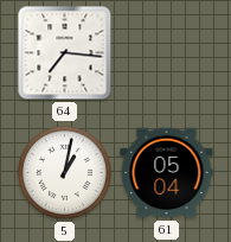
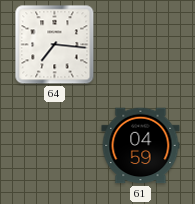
5: 1:02 -> none
61: 05:04 -> 04:59
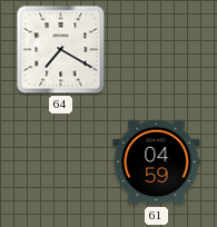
64: 7:16 -> 7:20
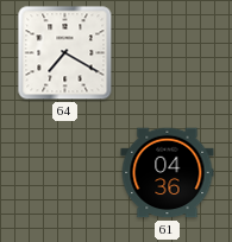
61: 04:59 -> 04:36
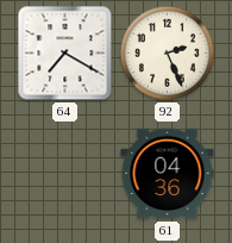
92: none -> 2:26
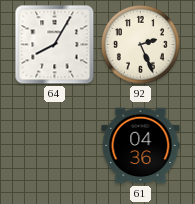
64: 7:20 -> 8:05
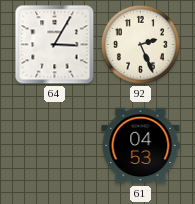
64: 8:05 -> 3:05
61: 04:36 -> 04:53
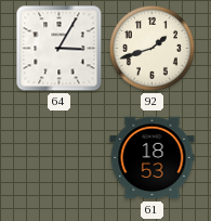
92: 2:26 -> 1:42
61: 04:53 -> 18:53
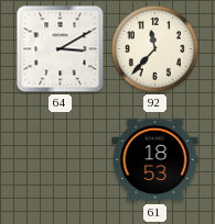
64: 3:05 -> 3:10
92: 1:42 -> 11:37
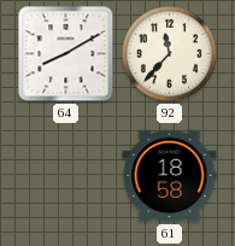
64: 3:10 -> 8:10
61: 18:53 -> 18:58
